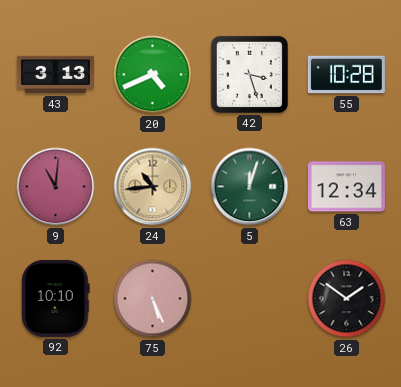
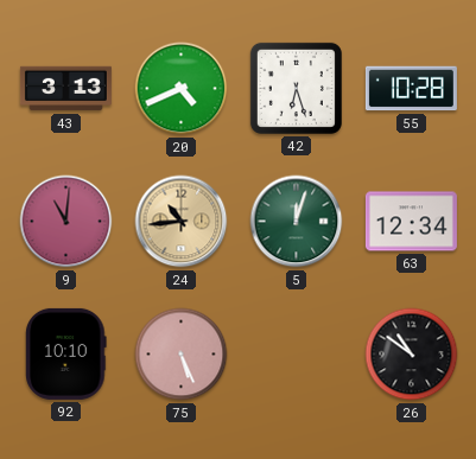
42: 3:27 -> 6:27
26: 1:51 -> 10:51
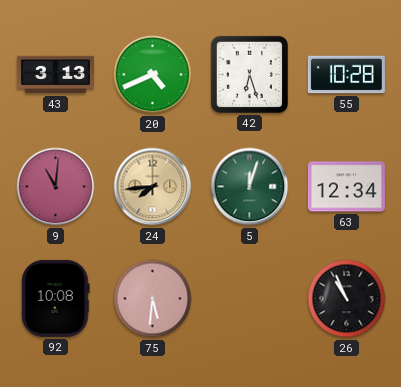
24: 10:44 -> 7:44
92: 10:10 -> 10:08
75: 5:26 -> 5:31
26: 10:51 -> 10:56
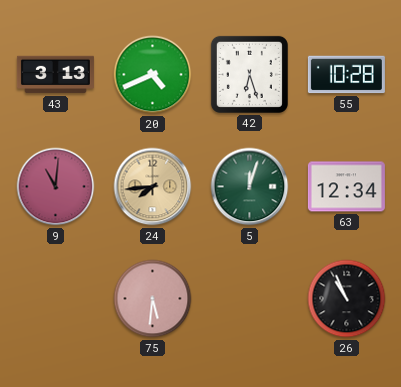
92: 10:08 -> none
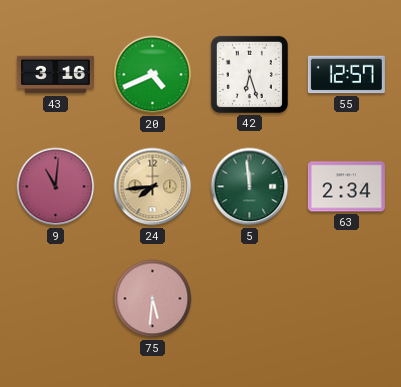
43: 3:13 -> 3:16
55: 10:28 -> 12:57
5: 12:03 -> 11:59
63: 12:34 -> 2:34
26: 10:56 -> none
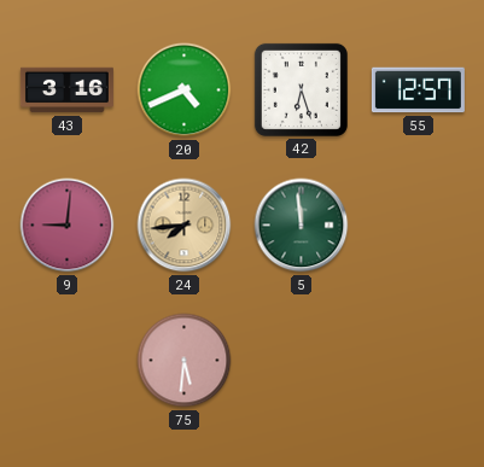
9: 11:01 -> 9:01
63: 2:34 -> none
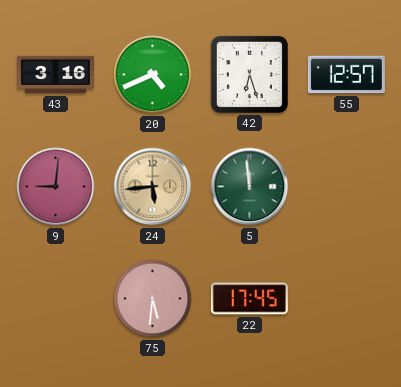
24: 7:44 -> 5:44
22: none -> 17:45
